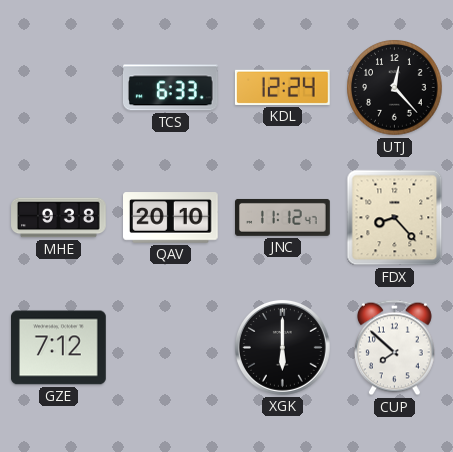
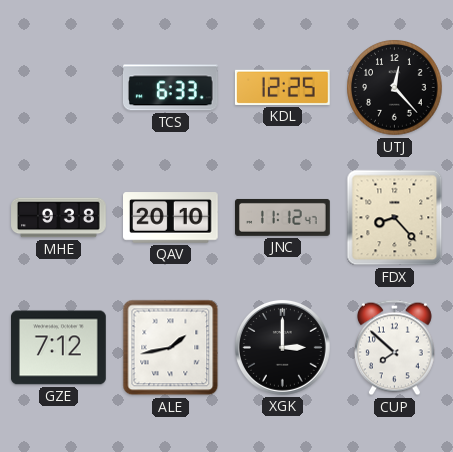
KDL: 12:24 -> 12:25
ALE: none -> 1:43
XGK: 6:00 -> 3:00
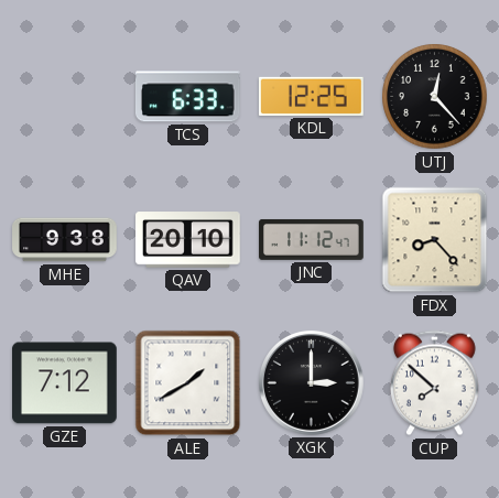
ALE: 1:43 -> 1:40
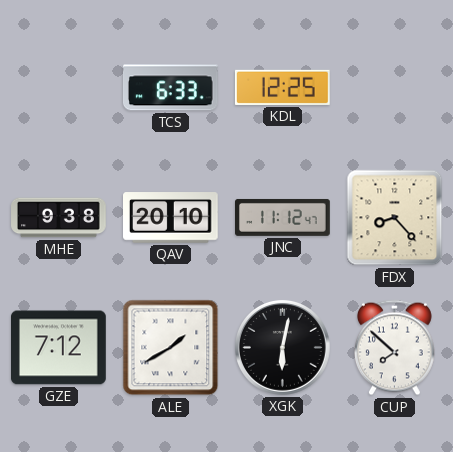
UTJ: 12:23 -> none
XGK: 3:00 -> 6:02
